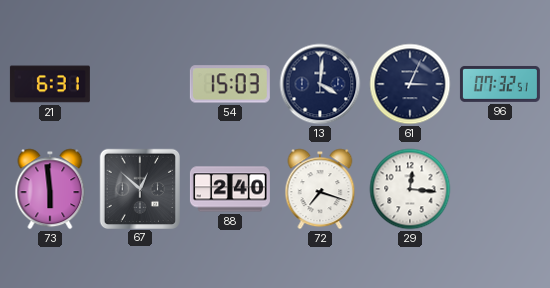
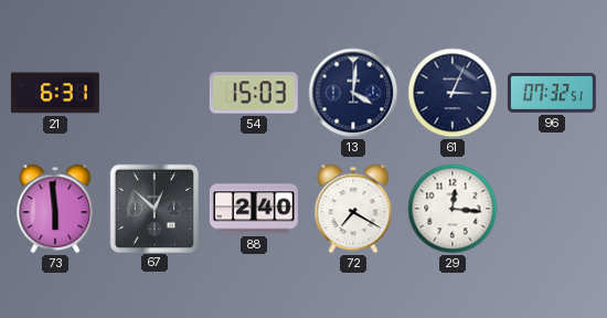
72: 7:18 -> 7:20
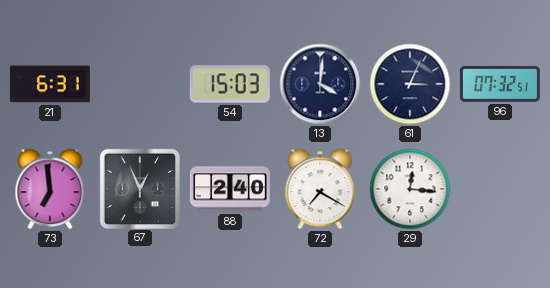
73: 5:59 -> 6:59
67: 12:52 -> 12:56
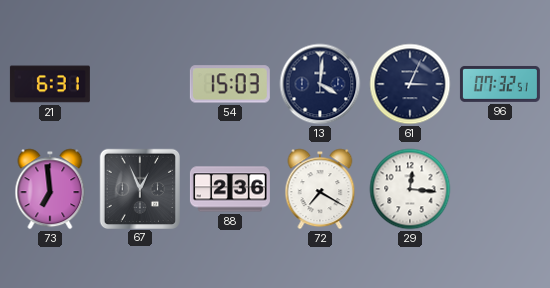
88: 2:40 -> 2:36
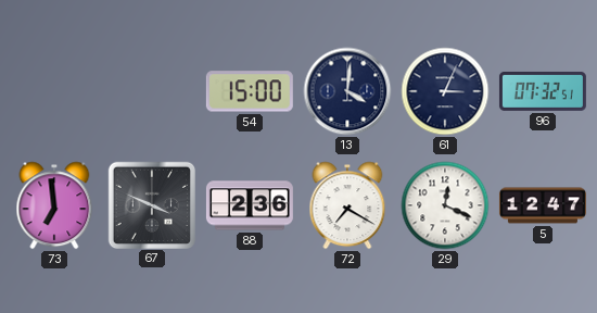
21: 6:31 -> none
54: 15:03 -> 15:00
67: 12:56 -> 3:49
29: 12:16 -> 12:19
5: none -> 12:47
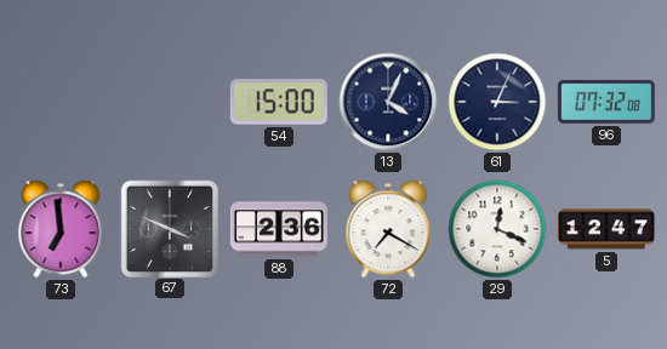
13: 4:01 -> 4:04
96: 07:32:51 -> 07:32:08
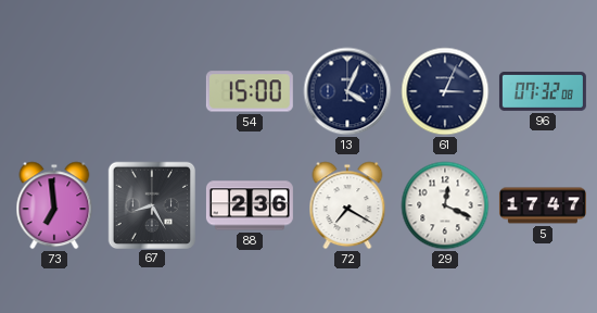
67: 3:49 -> 8:25
5: 12:47 -> 17:47
